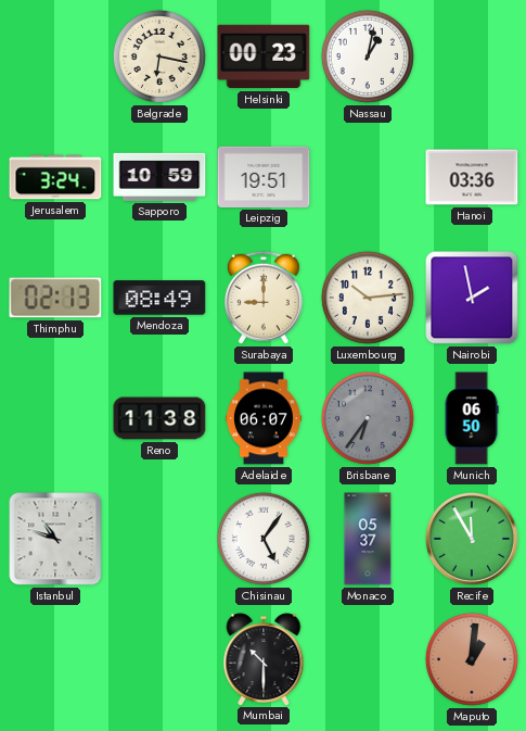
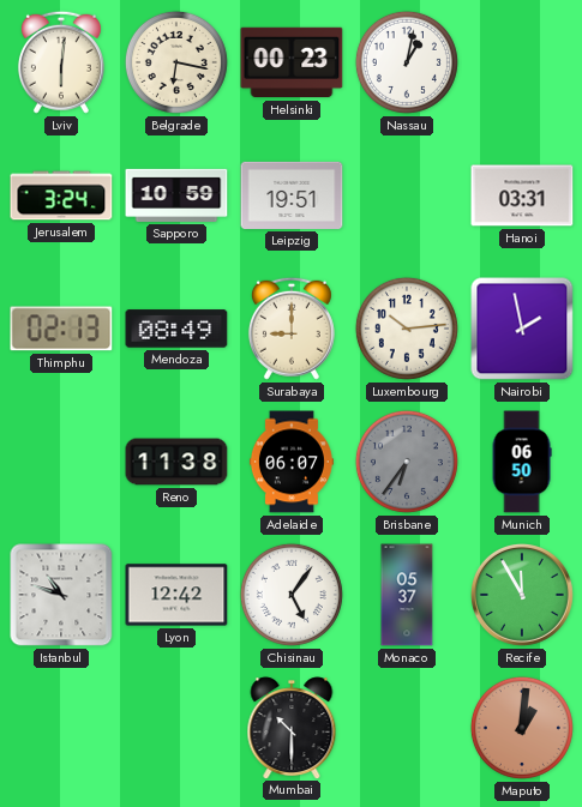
Lviv: none -> 6:01
Hanoi: 03:36 -> 03:31
Lyon: none -> 12:42
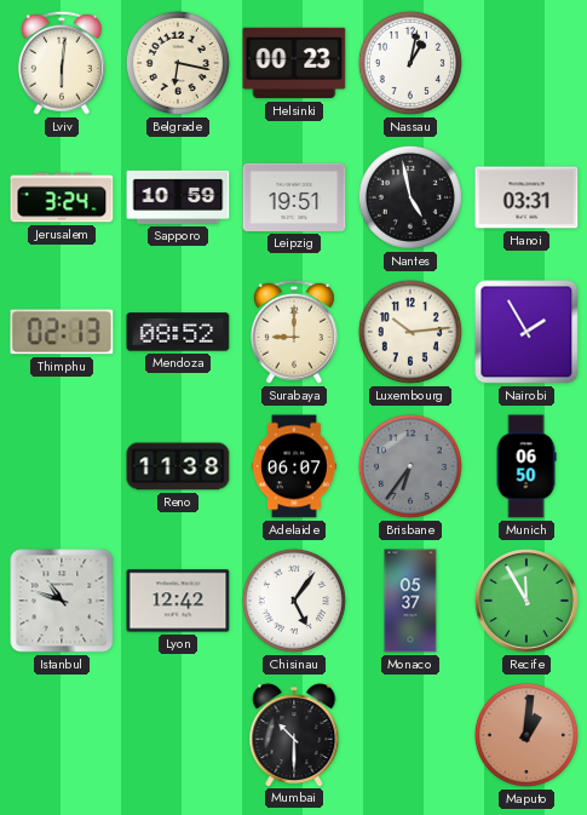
Nantes: none -> 4:58
Mendoza: 08:49 -> 08:52
Nairobi: 1:58 -> 1:55
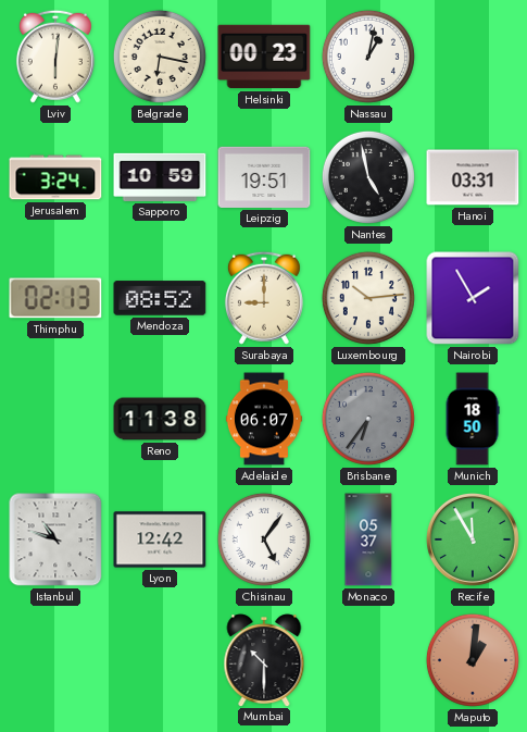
Munich: 06:50 -> 18:50
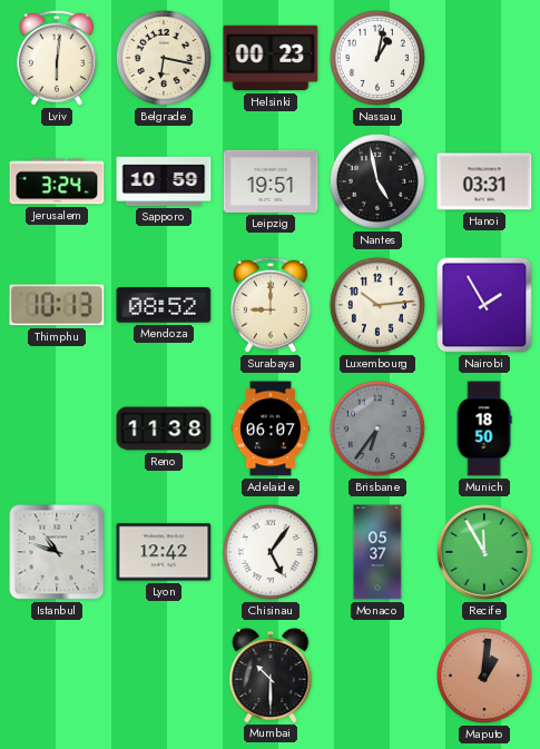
Thimphu: 02:13 -> 10:13
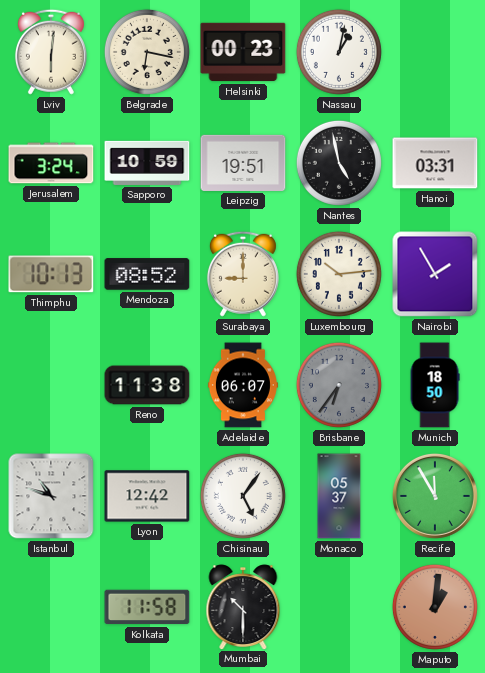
Kolkata: none -> 11:58
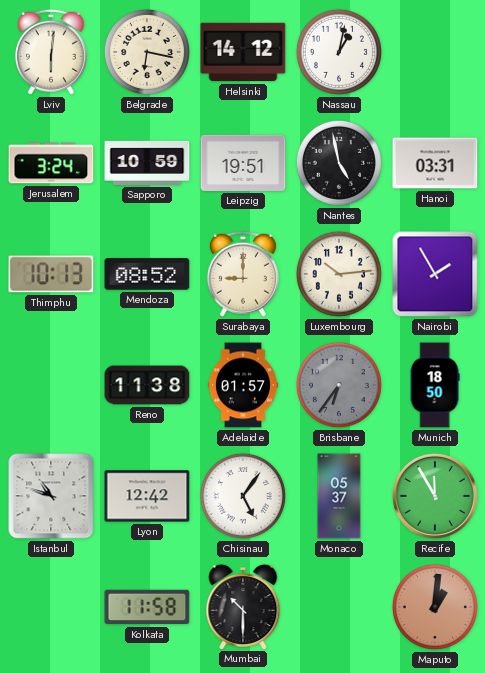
Helsinki: 00:23 -> 14:12
Adelaide: 06:07 -> 01:57
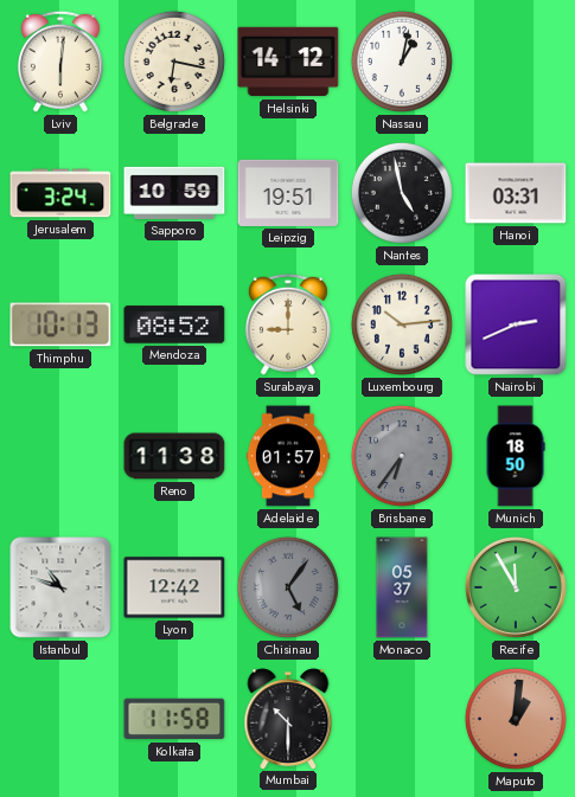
Nairobi: 1:55 -> 2:41
Chisinau dial: white -> grey
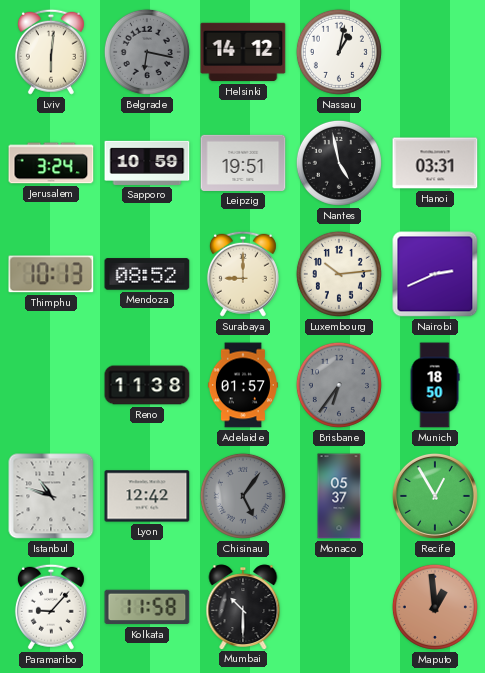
Belgrade dial: cream -> grey
Recife: 11:55 -> 12:55
Paramaribo: none -> 9:07
Maputo: 1:01 -> 12:59
